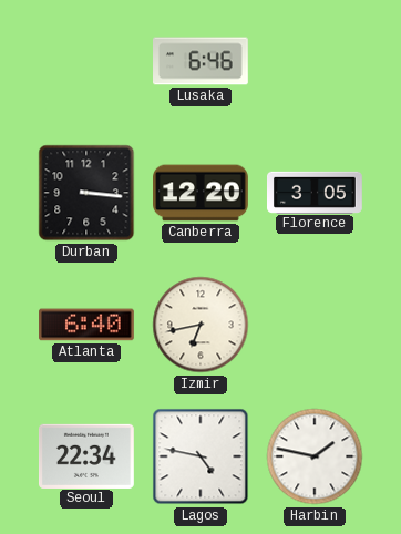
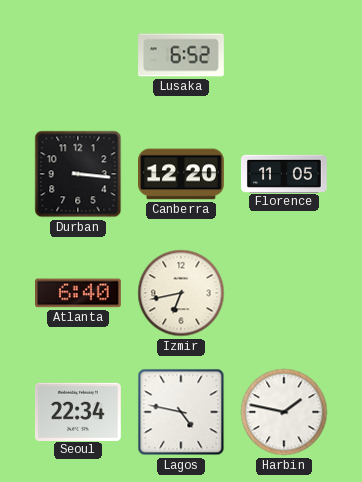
Lusaka: 6:46 -> 6:52
Florence: 3:05 -> 11:05
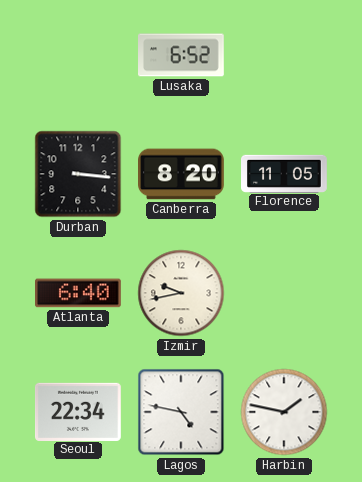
Canberra: 12:20 -> 8:20
Izmir: 6:43 -> 9:43
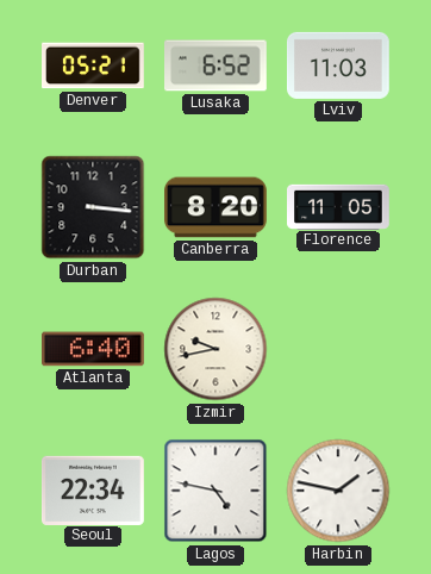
Denver: none -> 05:21
Lviv: none -> 11:03
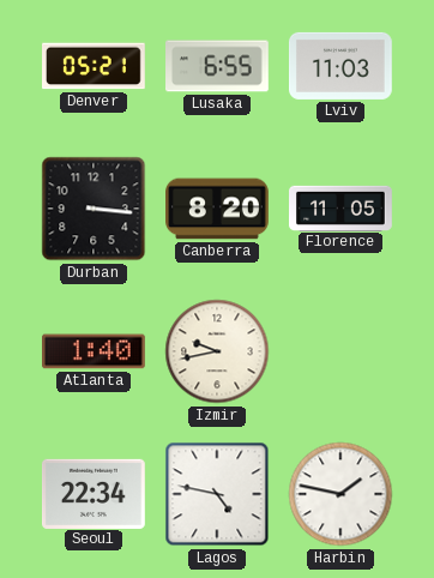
Lusaka: 6:52 -> 6:55
Atlanta: 6:40 -> 1:40
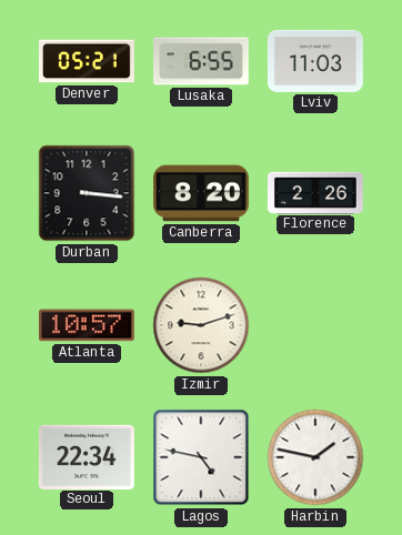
Florence: 11:05 -> 2:26
Atlanta: 1:40 -> 10:57
Izmir: 9:43 -> 9:12
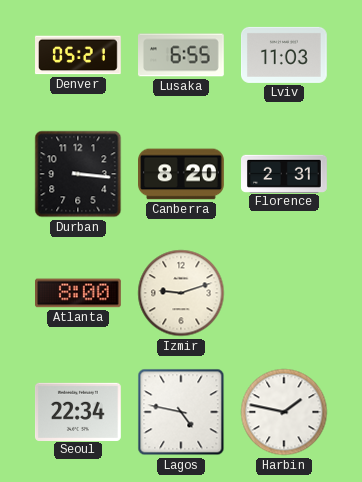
Florence: 2:26 -> 2:31
Atlanta: 10:57 -> 8:00
